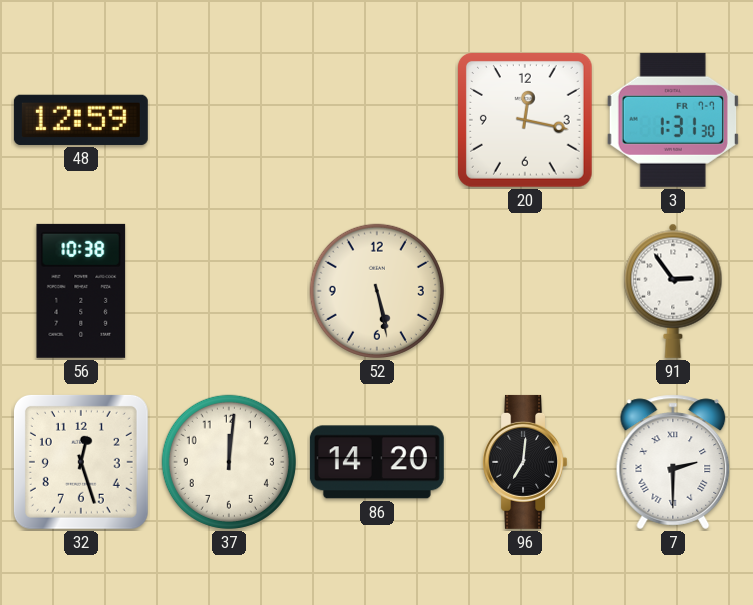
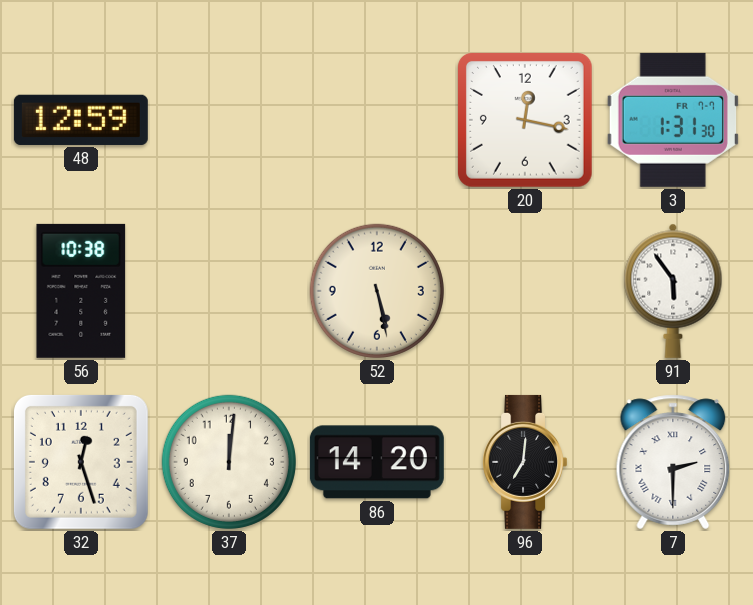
91: 2:54 -> 5:54
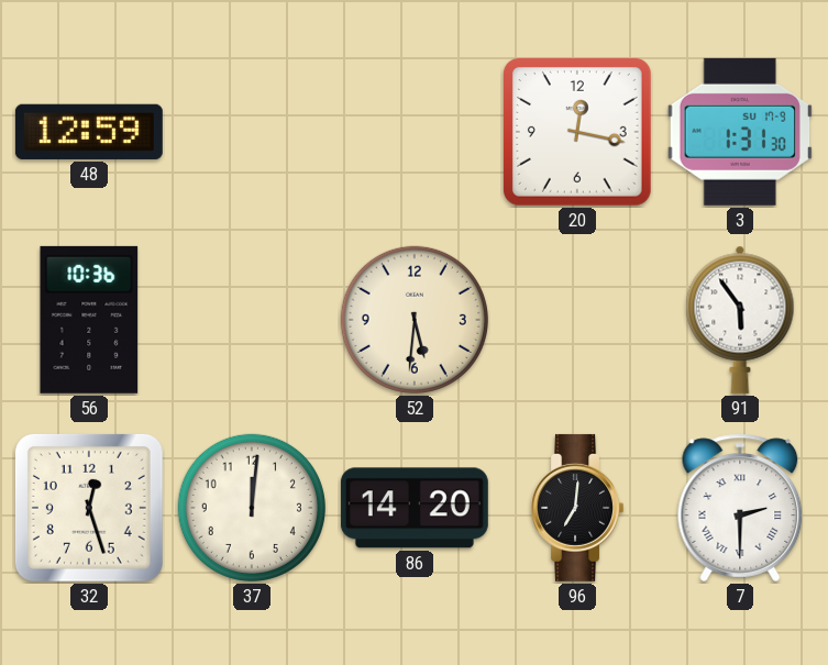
3 date: FR 7-7 -> SU 17-9
56: 10:38 -> 10:36
52: 5:28 -> 5:31
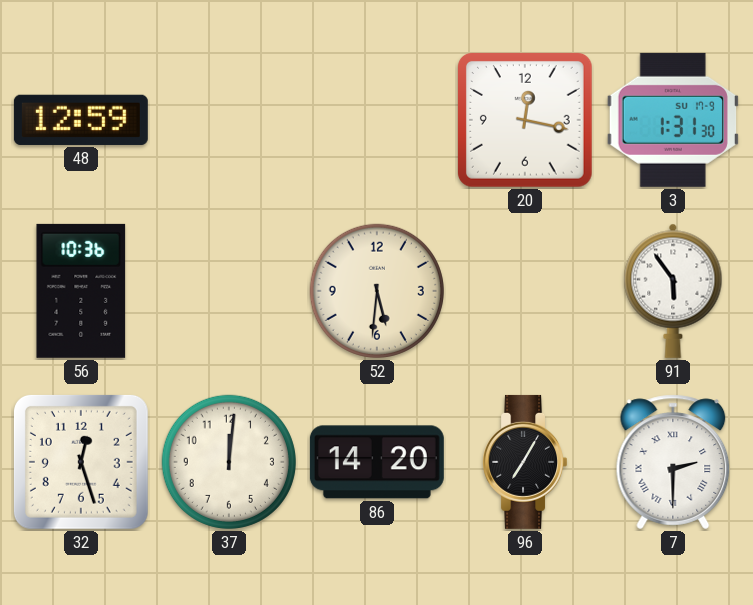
96: 7:01 -> 7:05
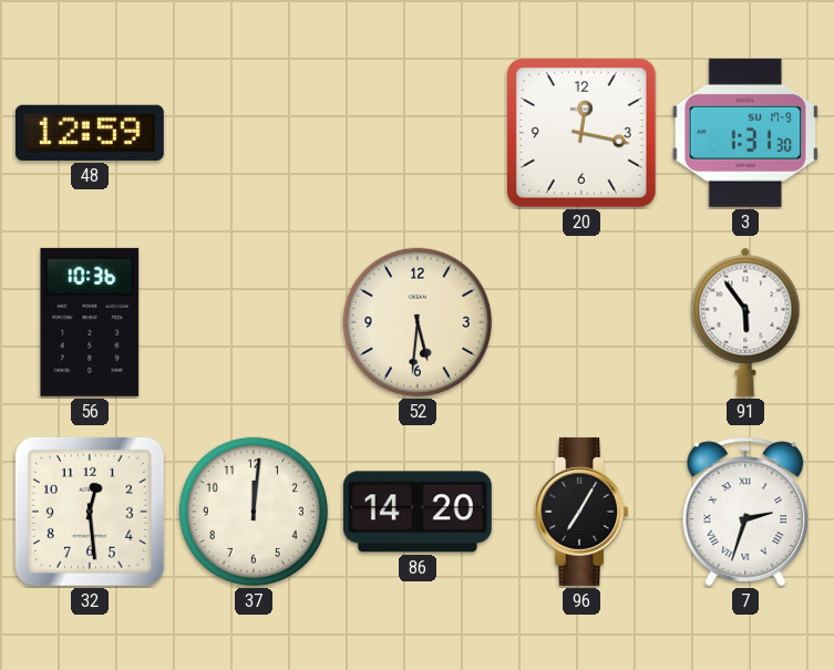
32: 12:27 -> 12:29
7: 2:30 -> 2:33
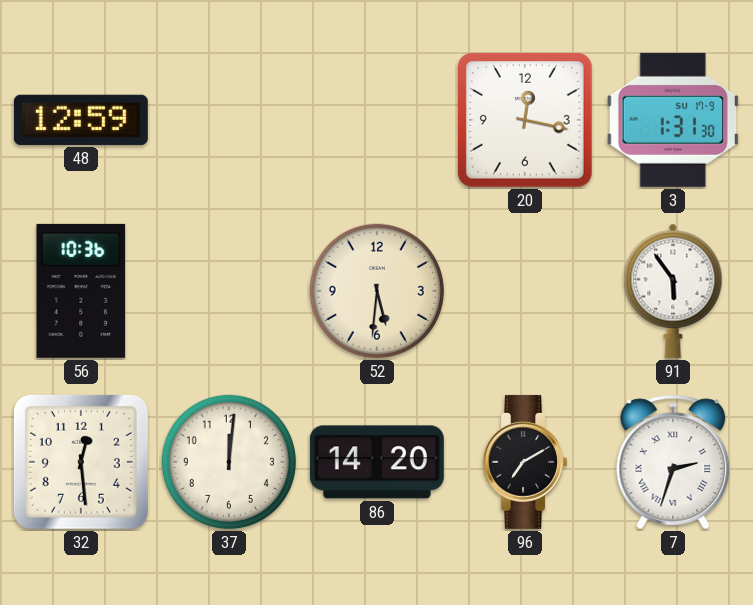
96: 7:05 -> 7:10
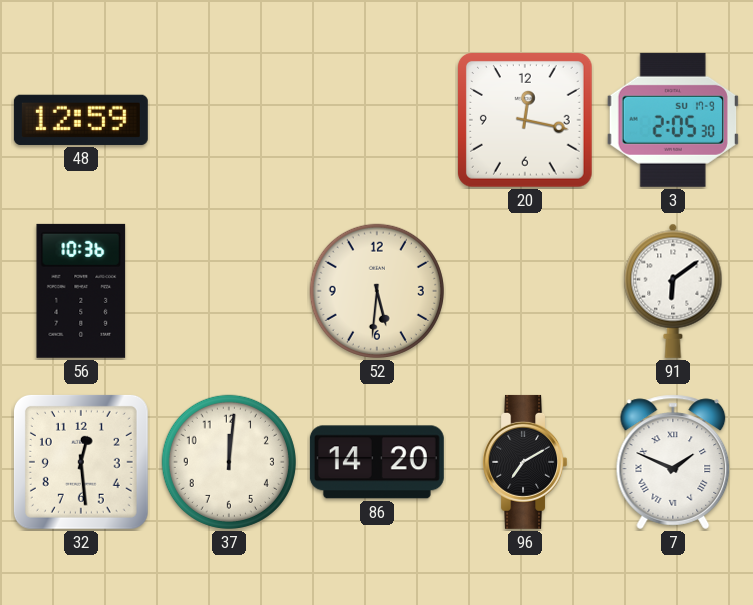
3: 1:31 -> 2:05
91: 5:54 -> 6:09
7: 2:33 -> 1:49
